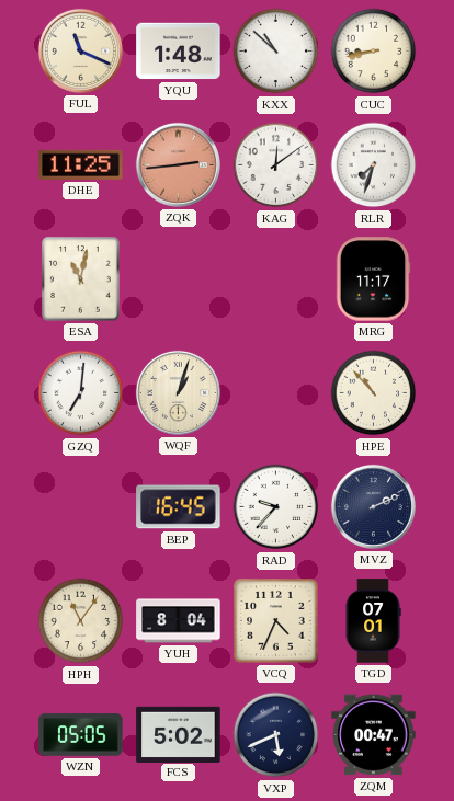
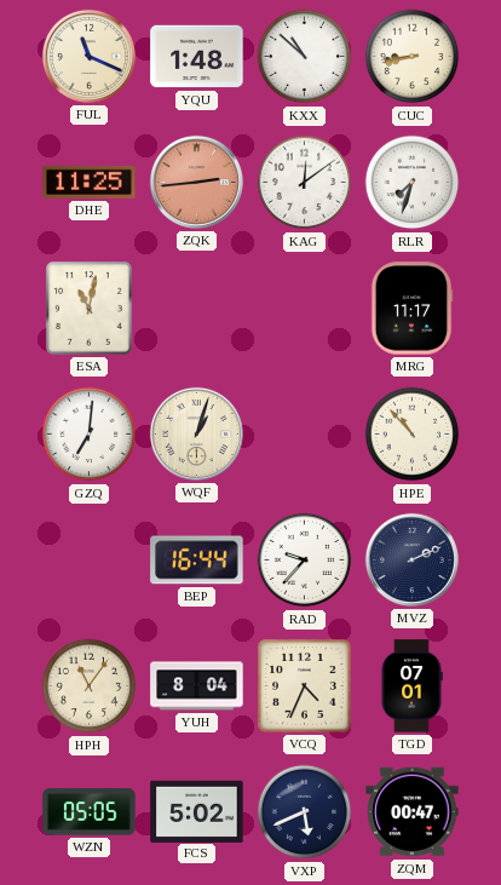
BEP: 16:45 -> 16:44
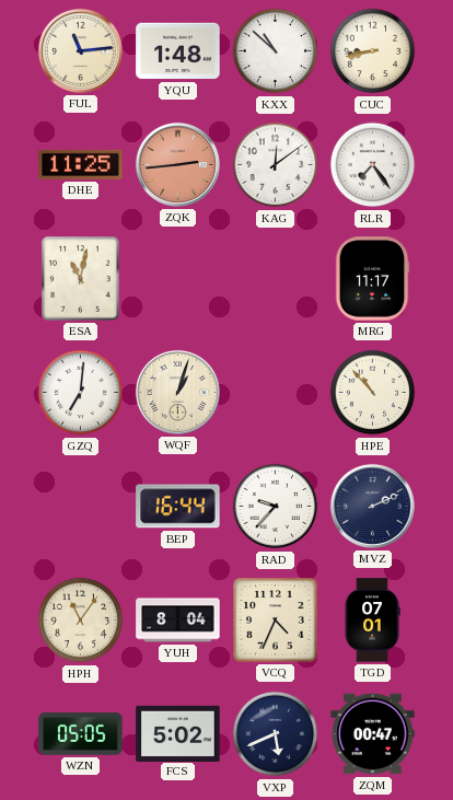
FUL: 11:19 -> 11:14
RLR: 7:33 -> 7:24
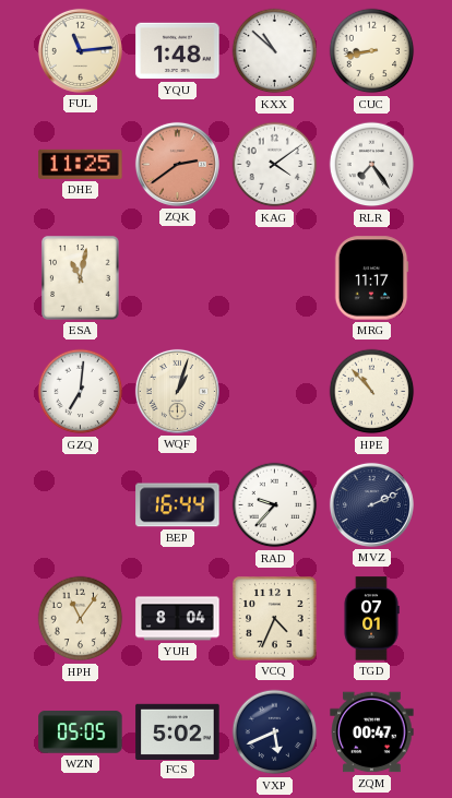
ZQK: 2:44 -> 2:39
KAG: 12:09 -> 4:09
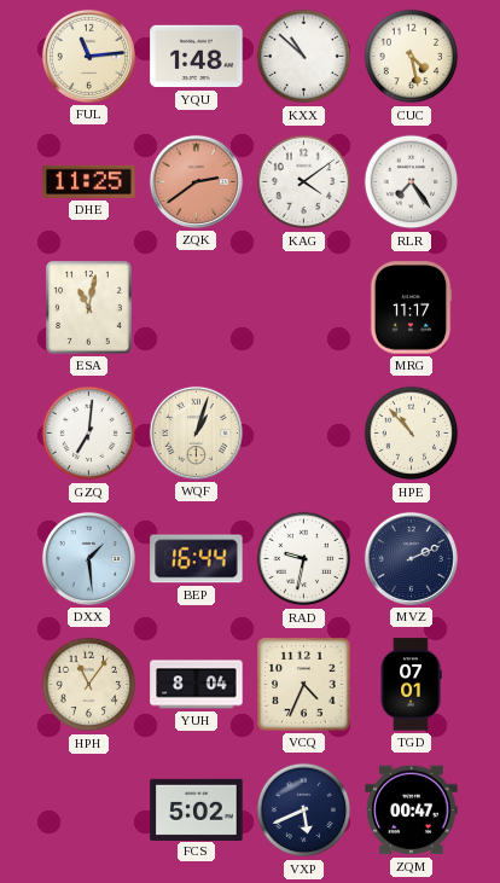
CUC: 8:43 -> 4:28
DXX: none -> 1:29
RAD: 9:37 -> 9:32
WZN: 05:05 -> none
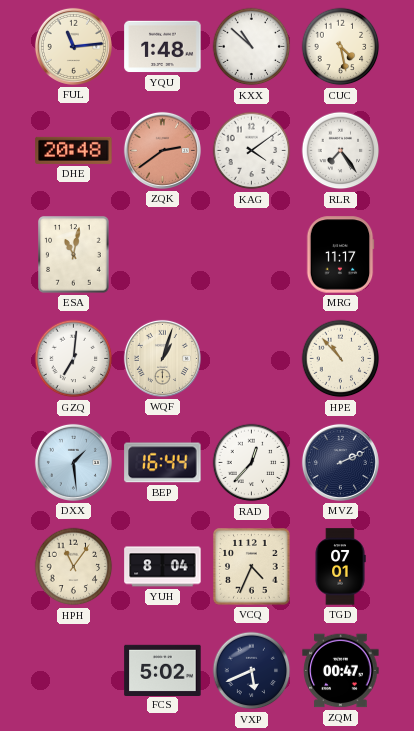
DHE: 11:25 -> 20:48
RAD: 9:32 -> 12:37
